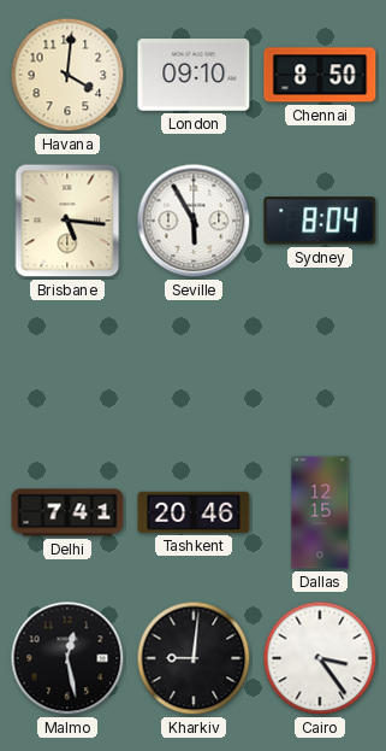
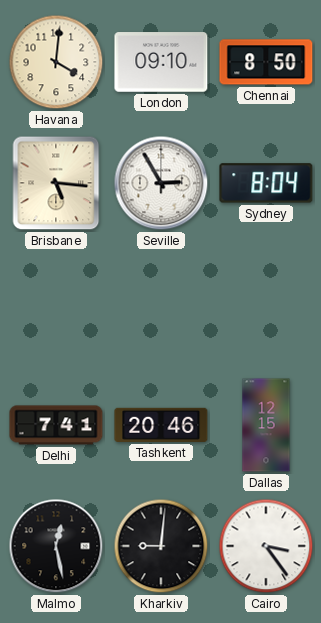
Seville: 5:55 -> 2:55
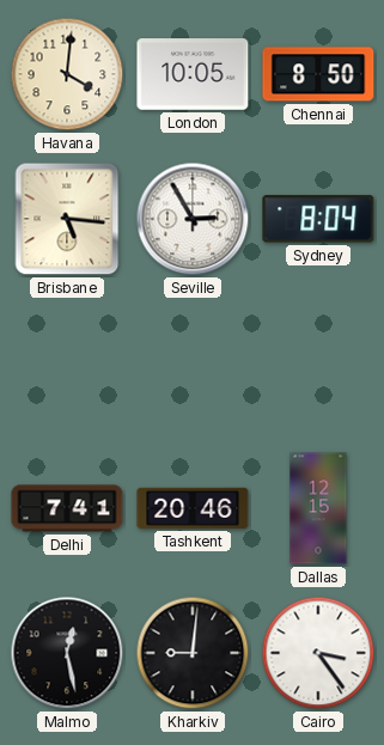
London: 09:10 -> 10:05
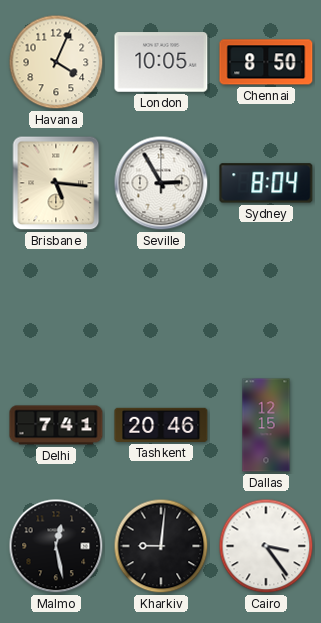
Havana: 4:01 -> 4:04
